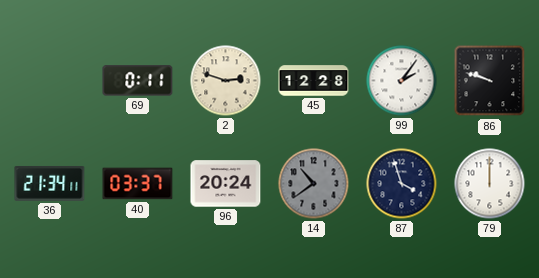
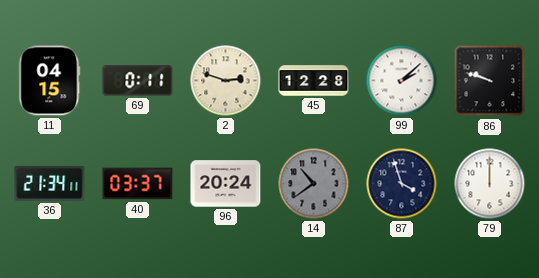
11: none -> 04:15
99: 2:06 -> 2:08
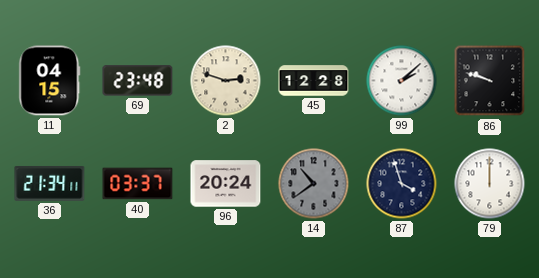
69: 0:11 -> 23:48
